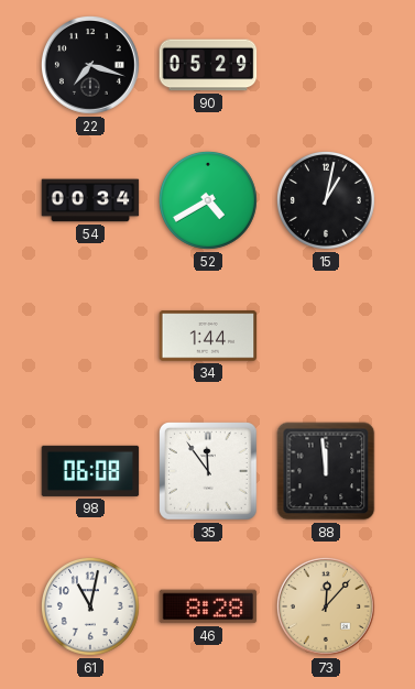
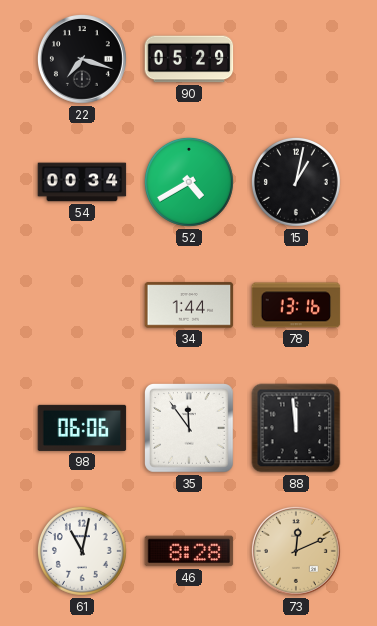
78: none -> 13:16
98: 06:08 -> 06:06
73: 12:07 -> 12:11
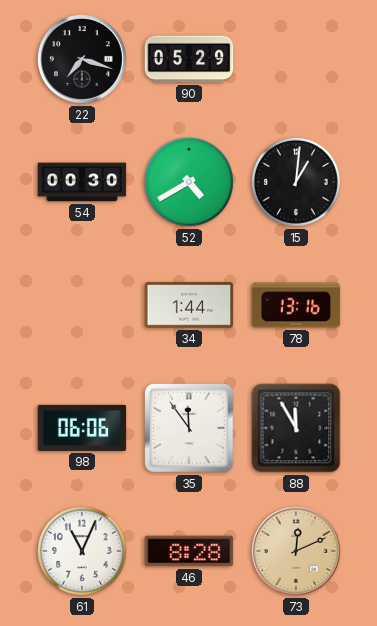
54: 00:34 -> 00:30
15: 1:02 -> 1:01
88: 11:59 -> 11:55
61: 11:02 -> 11:04
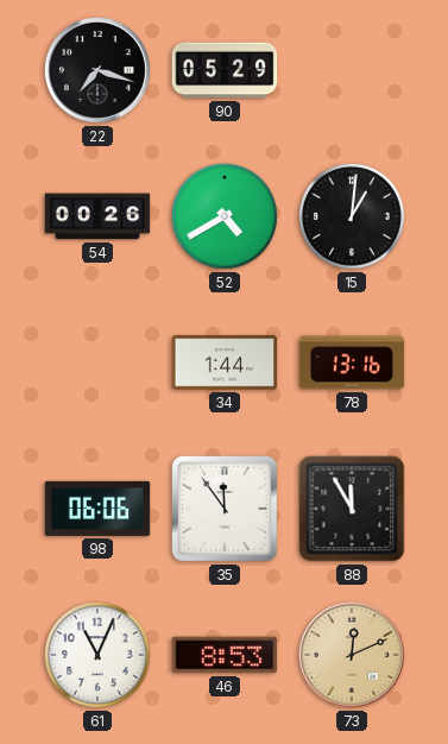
54: 00:30 -> 00:26
46: 8:28 -> 8:53
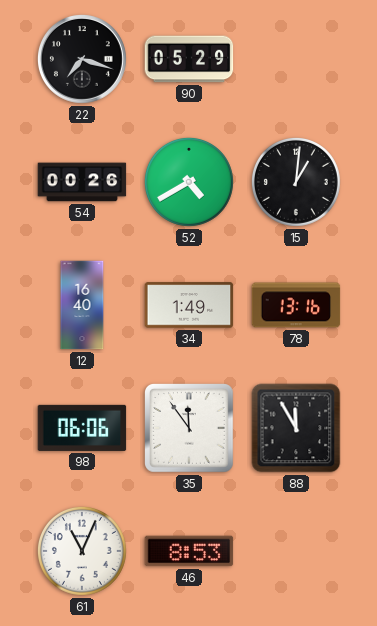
12: none -> 16:40
34: 1:44 -> 1:49
73: 12:11 -> none
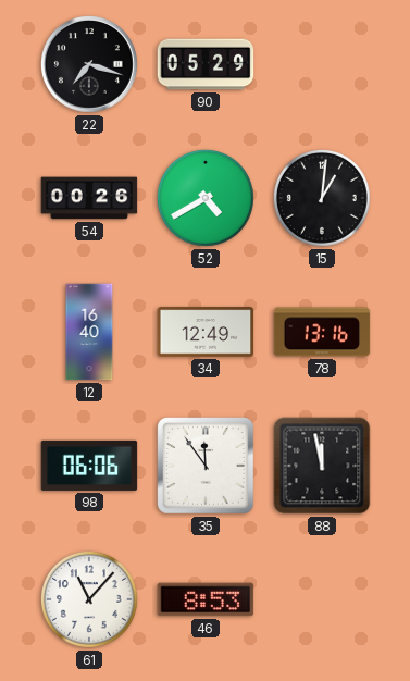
34: 1:49 -> 12:49
88: 11:55 -> 11:58
61: 11:04 -> 11:07
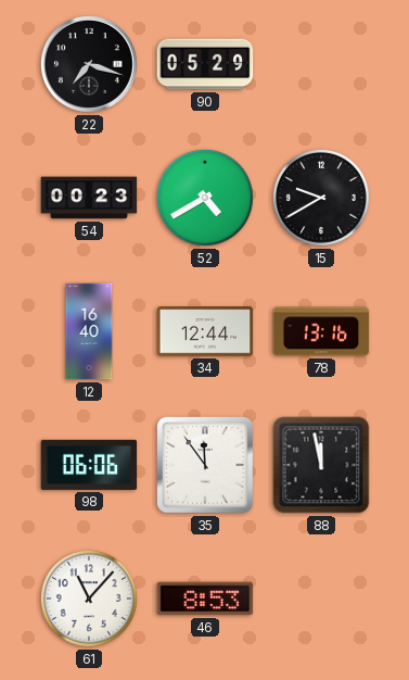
54: 00:26 -> 00:23
15: 1:01 -> 9:40
34: 12:49 -> 12:44
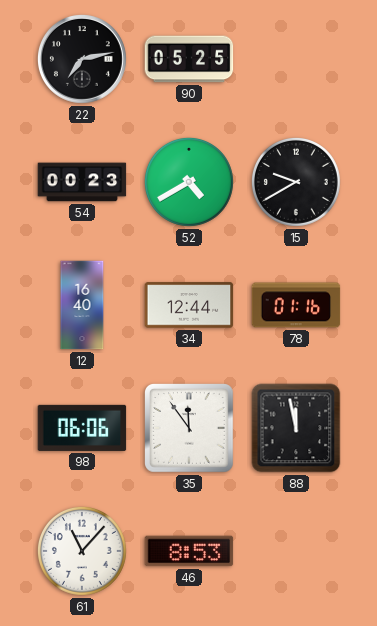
22: 7:18 -> 7:13
90: 05:29 -> 05:25
78: 13:16 -> 01:16
